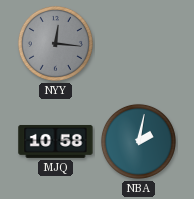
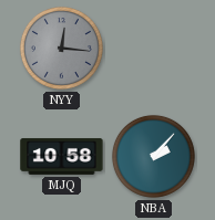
NBA: 2:02 -> 2:07
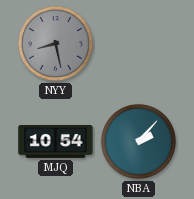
NYY: 12:16 -> 8:28
MJQ: 10:58 -> 10:54
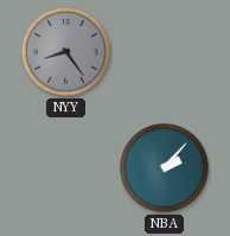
NYY: 8:28 -> 8:24
MJQ: 10:54 -> none
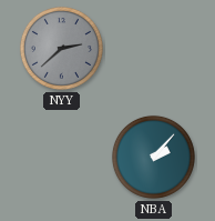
NYY: 8:24 -> 2:38
